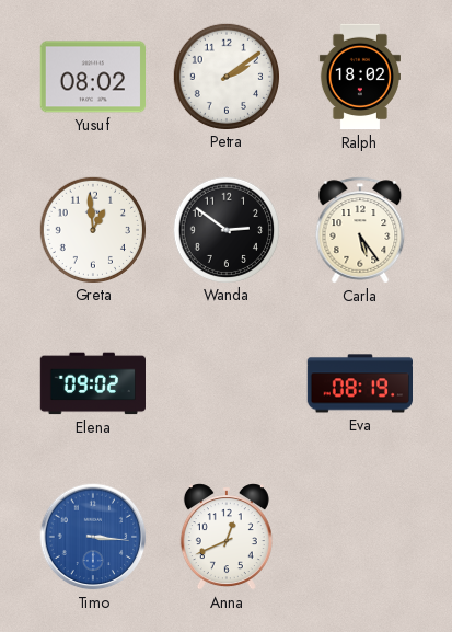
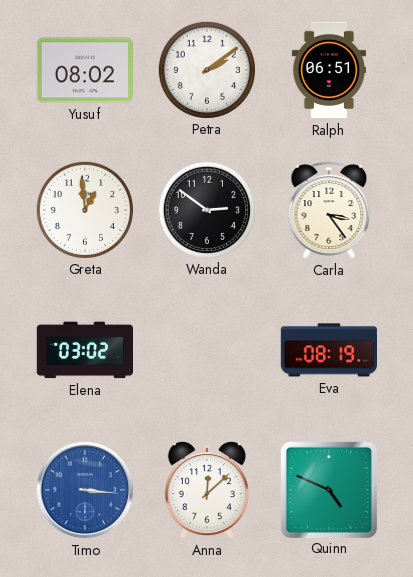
Ralph: 18:02 -> 06:51
Carla: 5:24 -> 3:24
Elena: 09:02 -> 03:02
Anna: 12:41 -> 12:08
Quinn: none -> 4:49
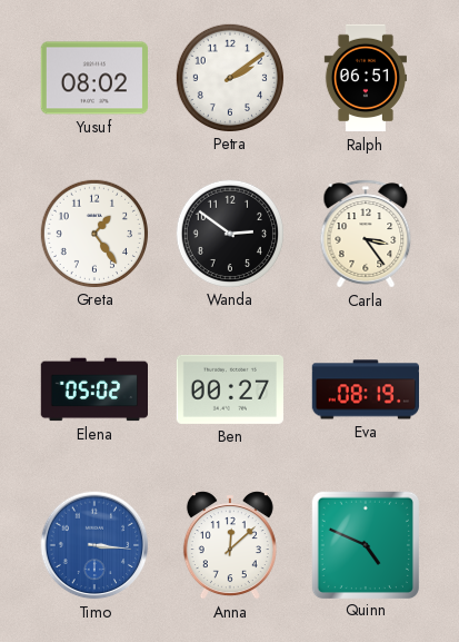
Greta: 12:59 -> 1:24
Elena: 03:02 -> 05:02
Ben: none -> 00:27
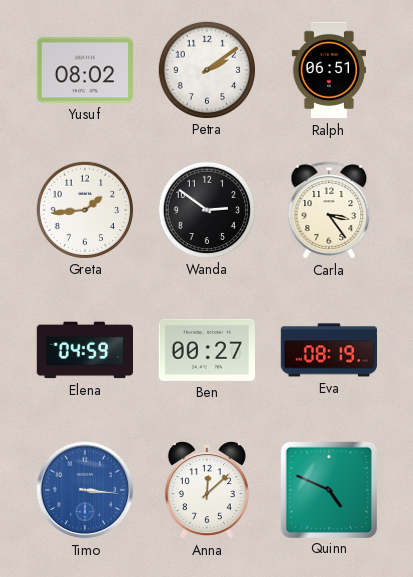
Greta: 1:24 -> 1:44
Elena: 05:02 -> 04:59
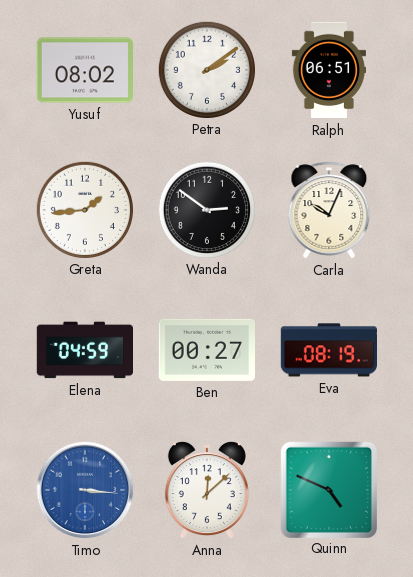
Carla: 3:24 -> 10:04
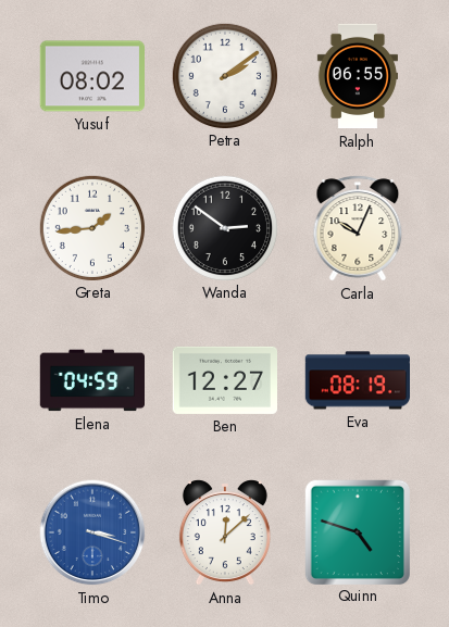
Ralph: 06:51 -> 06:55
Ben: 00:27 -> 12:27
Timo: 3:16 -> 3:18
Quinn: 4:49 -> 4:48
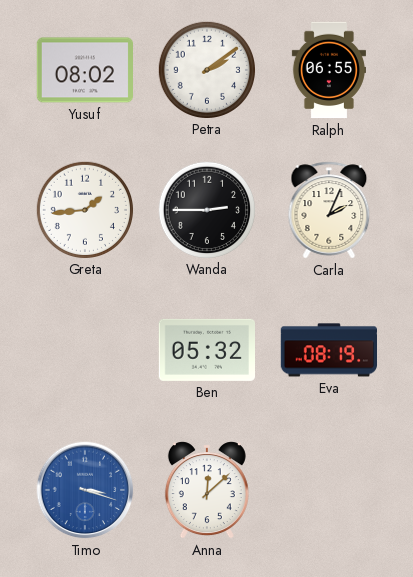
Wanda: 2:51 -> 2:45
Carla: 10:04 -> 2:04
Elena: 04:59 -> none
Ben: 12:27 -> 05:32
Quinn: 4:48 -> none
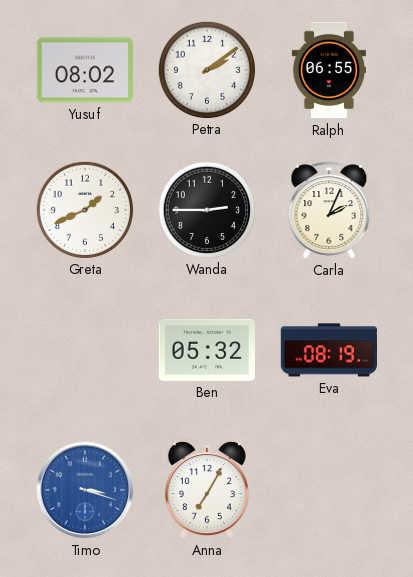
Greta: 1:44 -> 1:41
Anna: 12:08 -> 7:05
